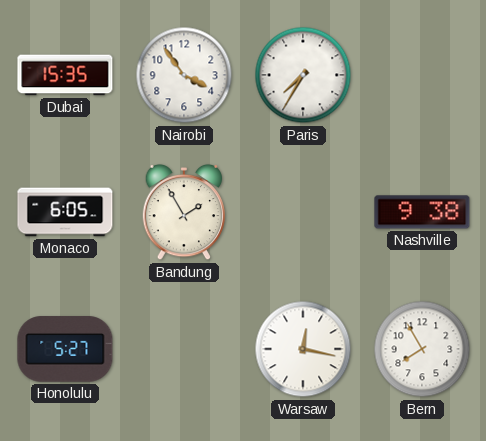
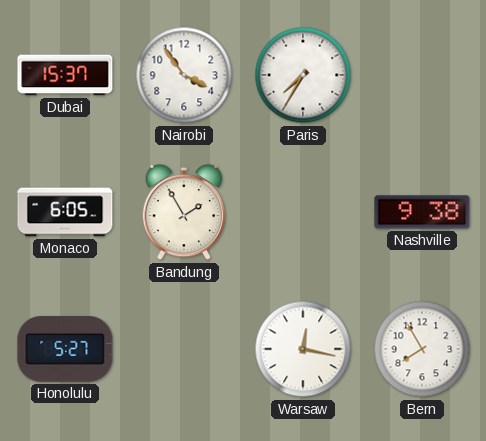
Dubai: 15:35 -> 15:37
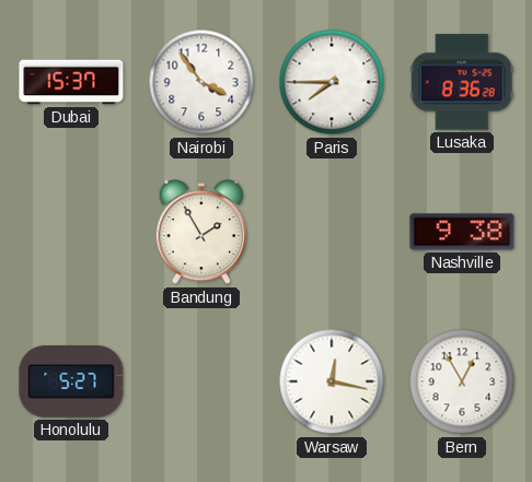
Paris: 7:35 -> 7:45
Lusaka: none -> 8:36
Monaco: 6:05 -> none
Bern: 7:55 -> 12:55
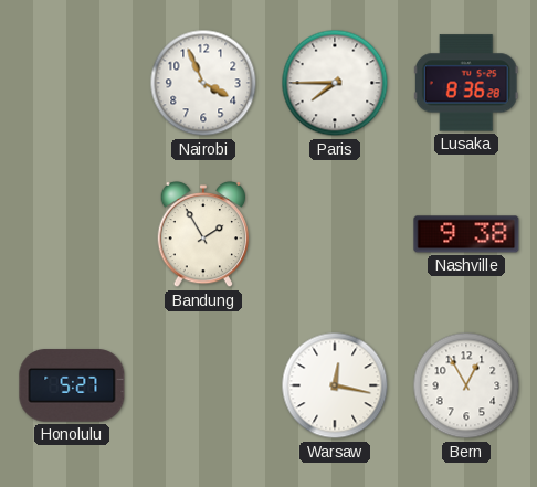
Dubai: 15:37 -> none
Nairobi: 3:54 -> 3:56
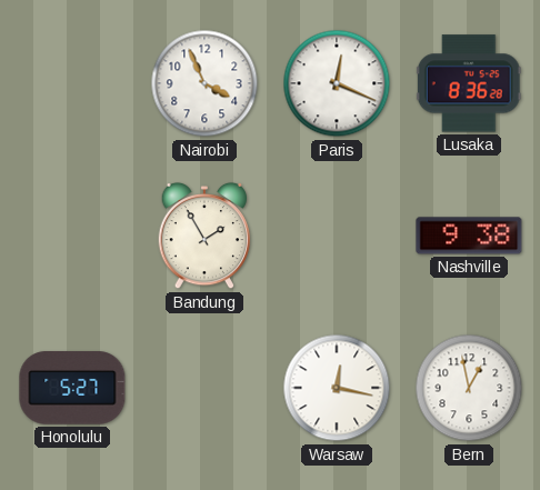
Paris: 7:45 -> 12:19
Bern: 12:55 -> 12:58
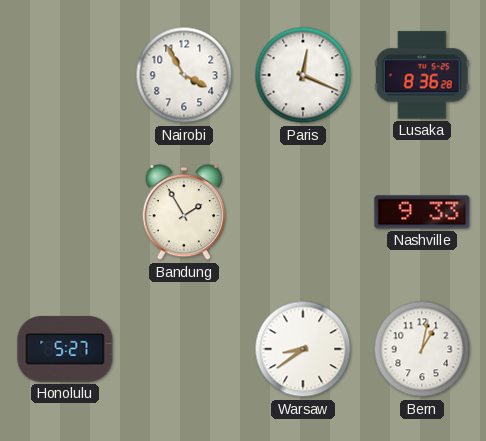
Nairobi: 3:56 -> 3:55
Nashville: 9:38 -> 9:33
Warsaw: 12:17 -> 8:39
Bern: 12:58 -> 1:02
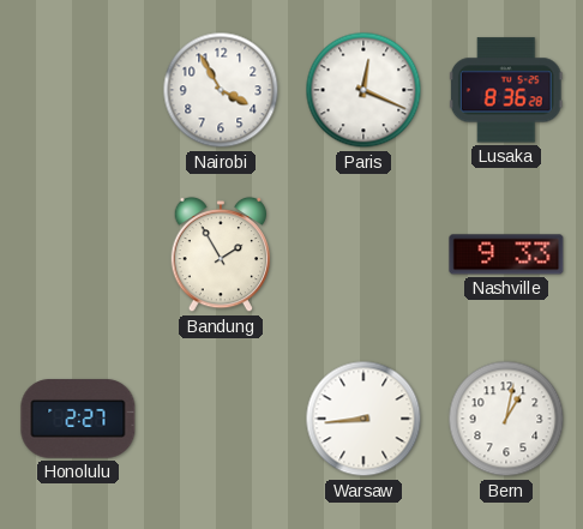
Honolulu: 5:27 -> 2:27
Warsaw: 8:39 -> 8:44
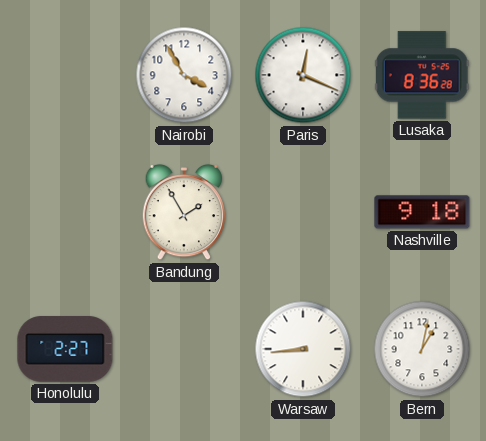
Nashville: 9:33 -> 9:18
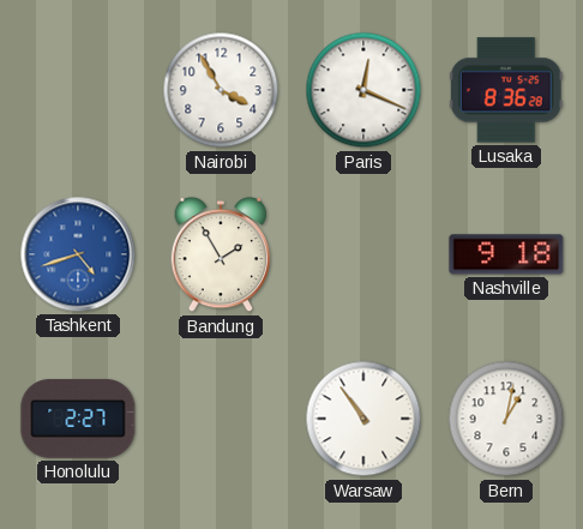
Tashkent: none -> 4:42
Warsaw: 8:44 -> 10:54
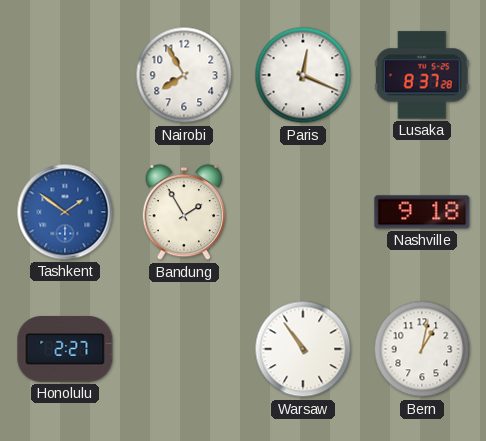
Nairobi: 3:55 -> 7:55
Lusaka: 8:36 -> 8:37
Tashkent: 4:42 -> 1:51
